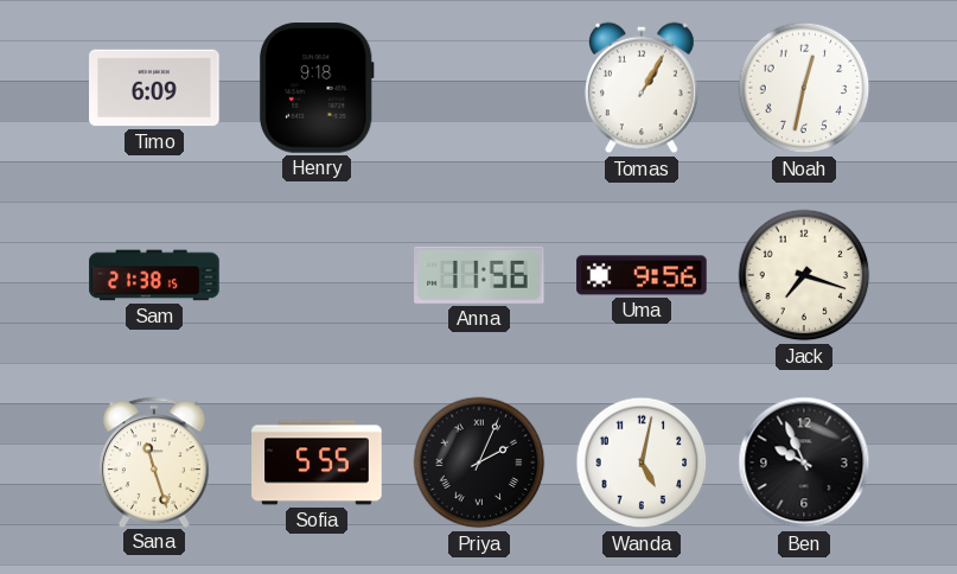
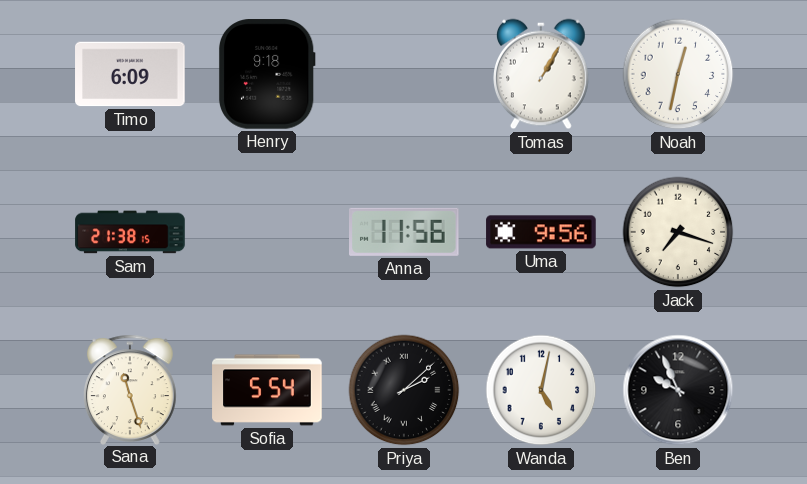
Sofia: 5:55 -> 5:54
Priya: 2:04 -> 2:08
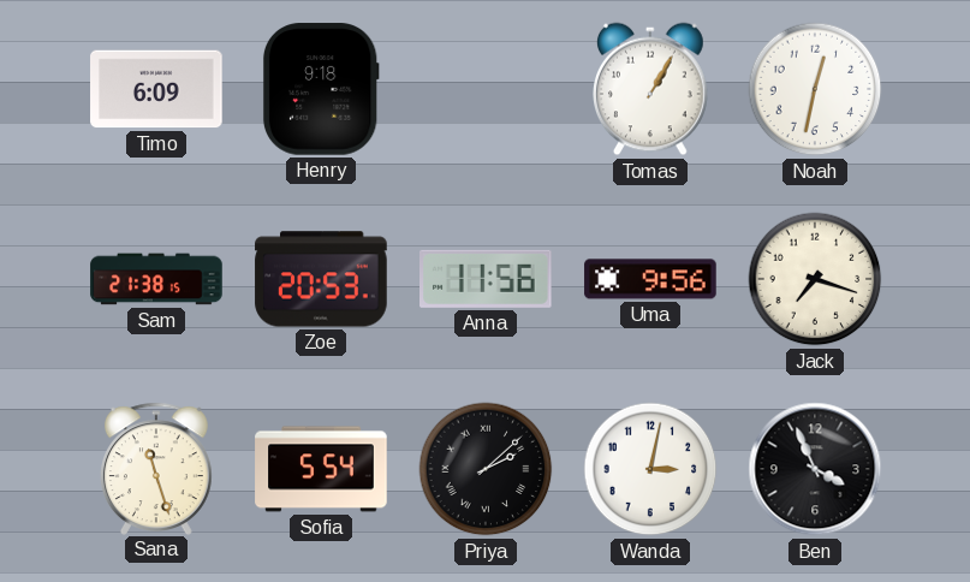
Zoe: none -> 20:53
Wanda: 5:02 -> 3:02
Ben: 9:56 -> 3:56
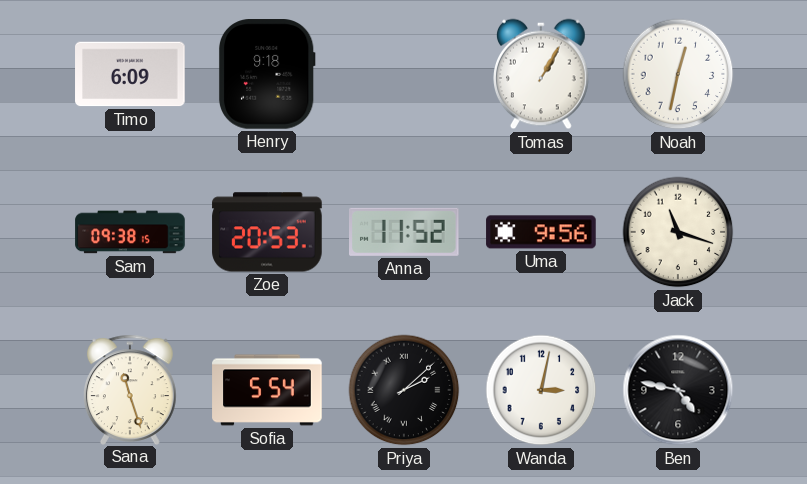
Sam: 21:38 -> 09:38
Anna: 11:56 -> 11:52
Jack: 7:18 -> 11:18
Ben: 3:56 -> 4:47
